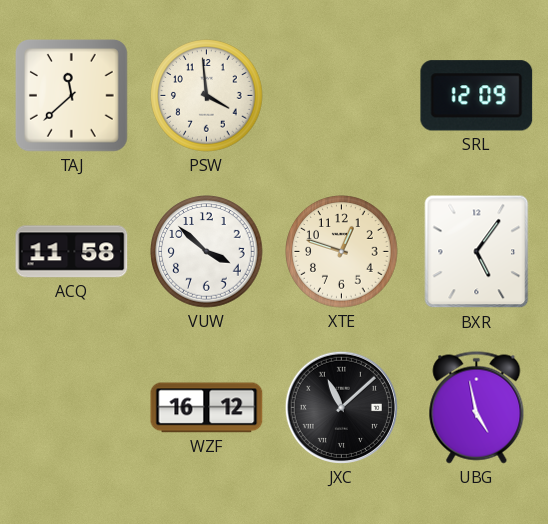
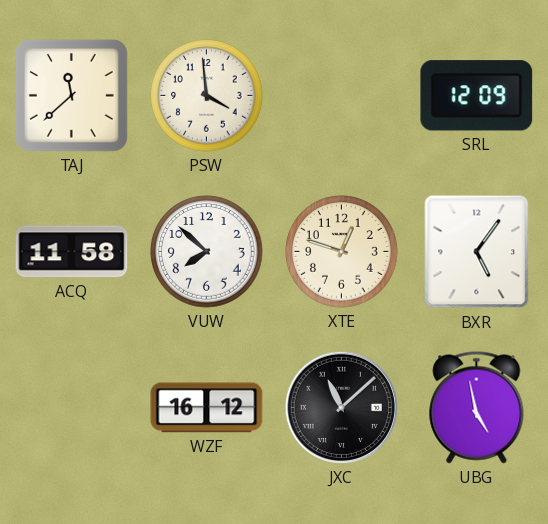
VUW: 3:52 -> 7:52
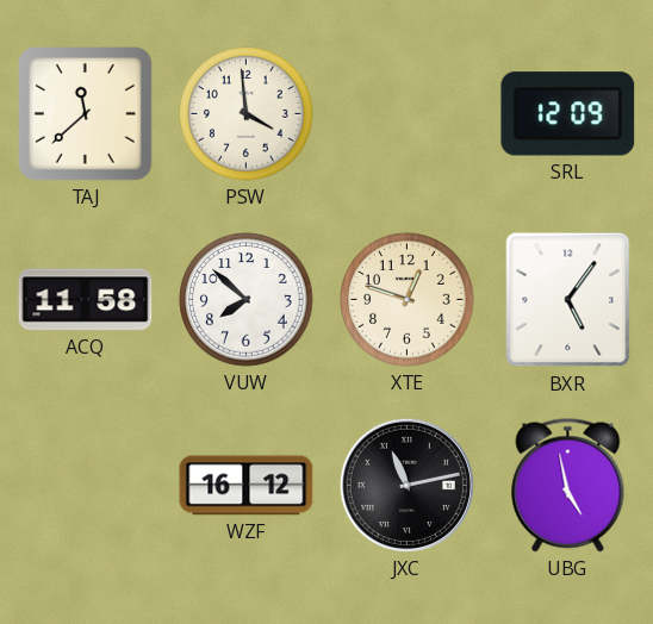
JXC: 11:08 -> 11:13
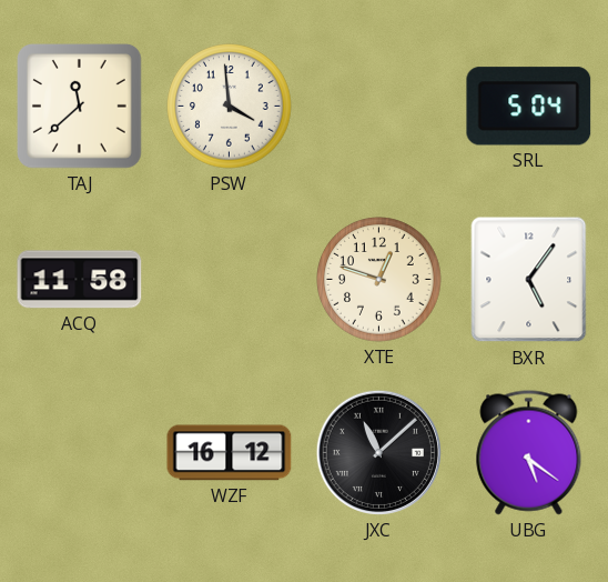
SRL: 12:09 -> 5:04
VUW: 7:52 -> none
JXC: 11:13 -> 11:08
UBG: 4:58 -> 5:21
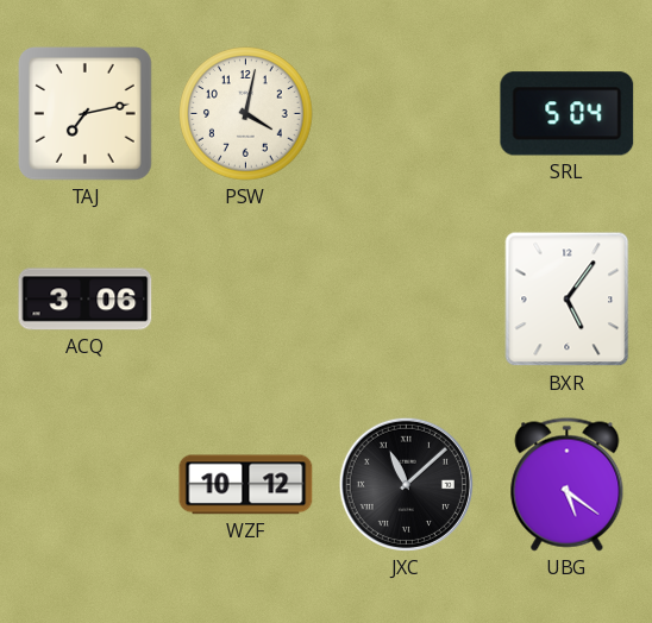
TAJ: 11:38 -> 7:13
PSW: 3:59 -> 4:02
ACQ: 11:58 -> 3:06
XTE: 12:48 -> none
WZF: 16:12 -> 10:12
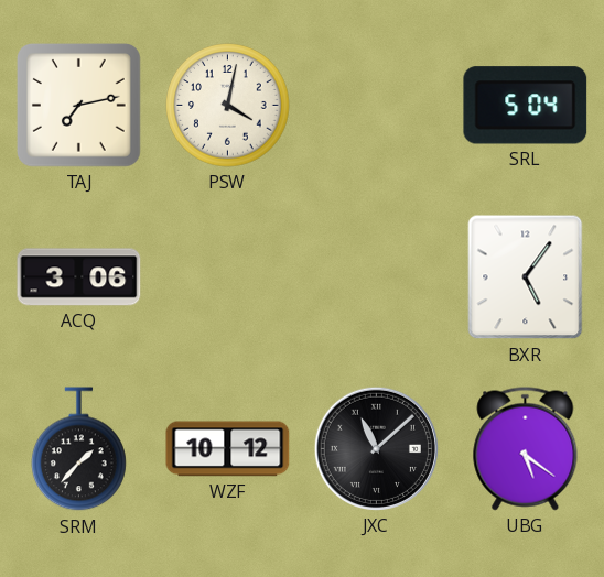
SRM: none -> 1:37
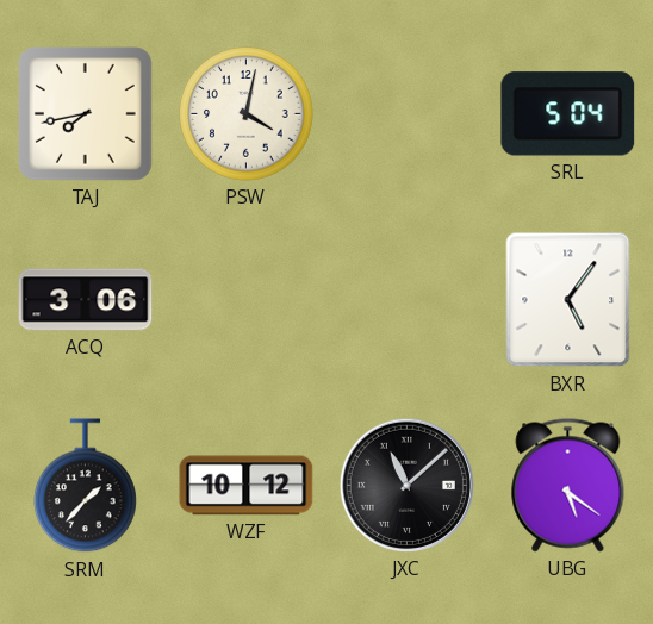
TAJ: 7:13 -> 7:43
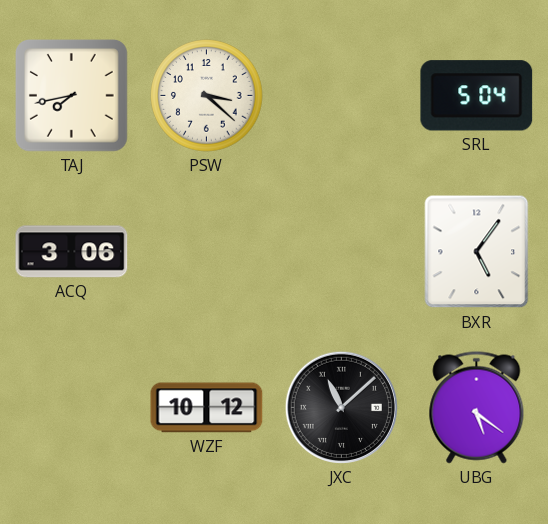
PSW: 4:02 -> 3:22
SRM: 1:37 -> none
